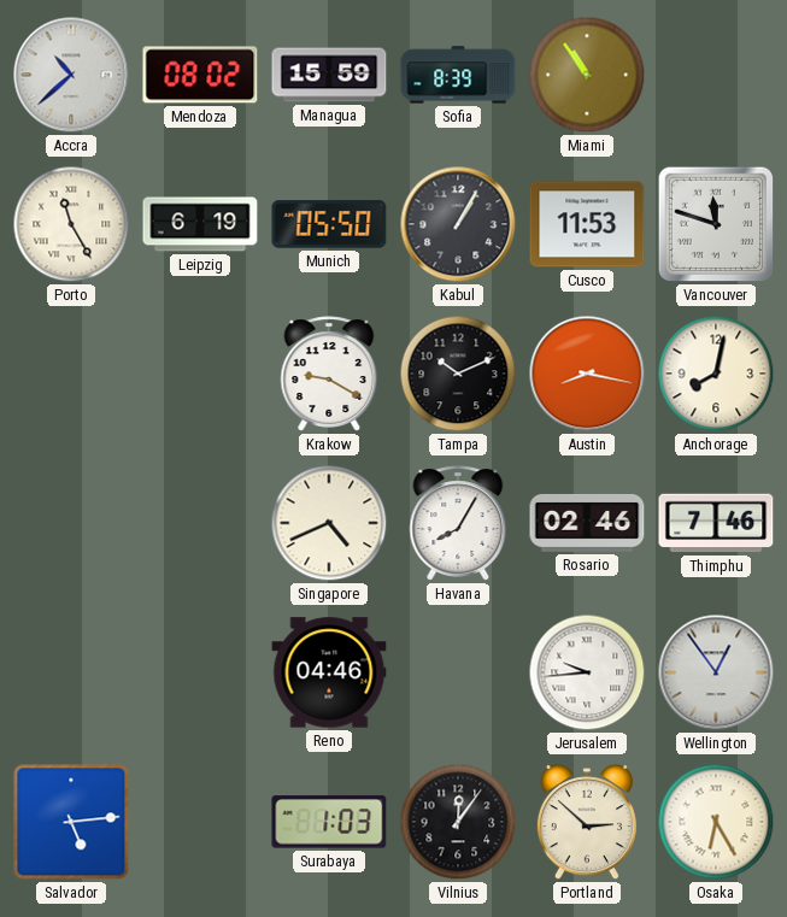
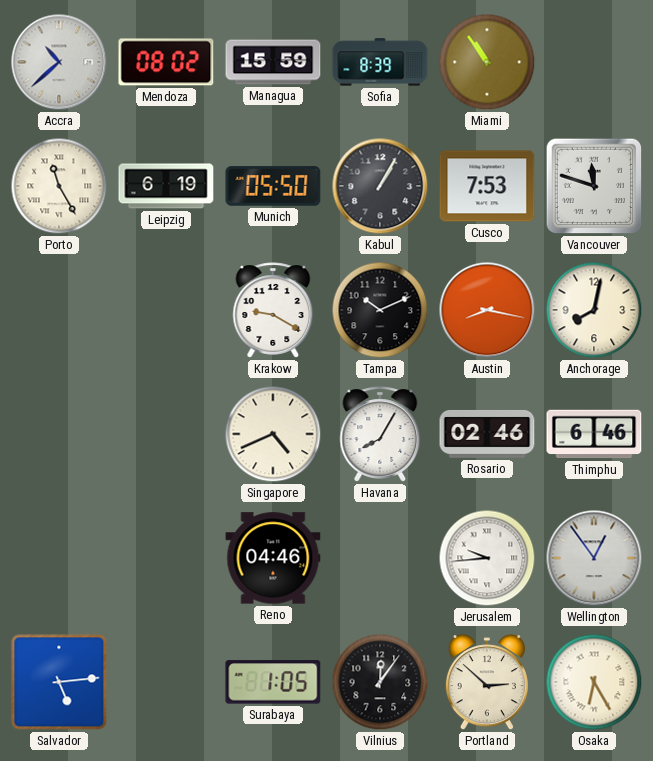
Cusco: 11:53 -> 7:53
Thimphu: 7:46 -> 6:46
Surabaya: 1:03 -> 1:05
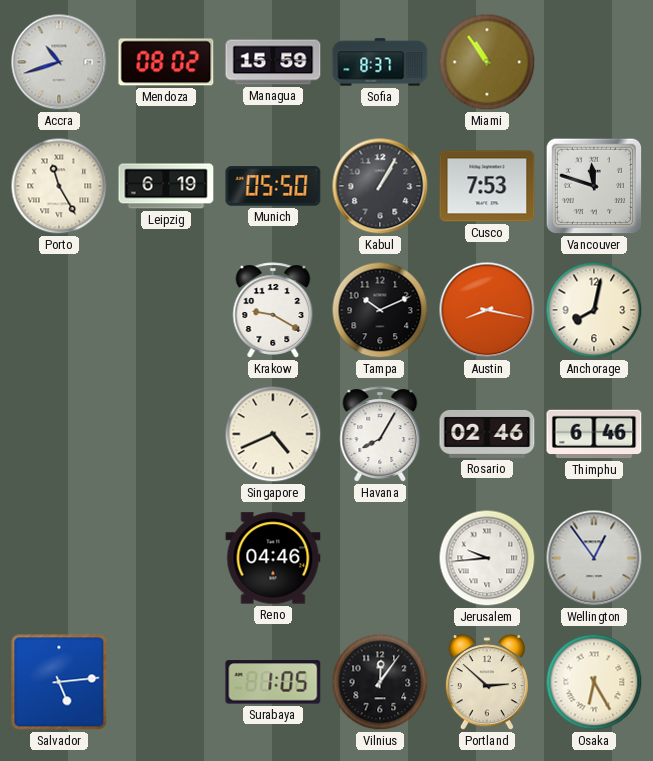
Accra: 10:38 -> 10:42
Sofia: 8:39 -> 8:37
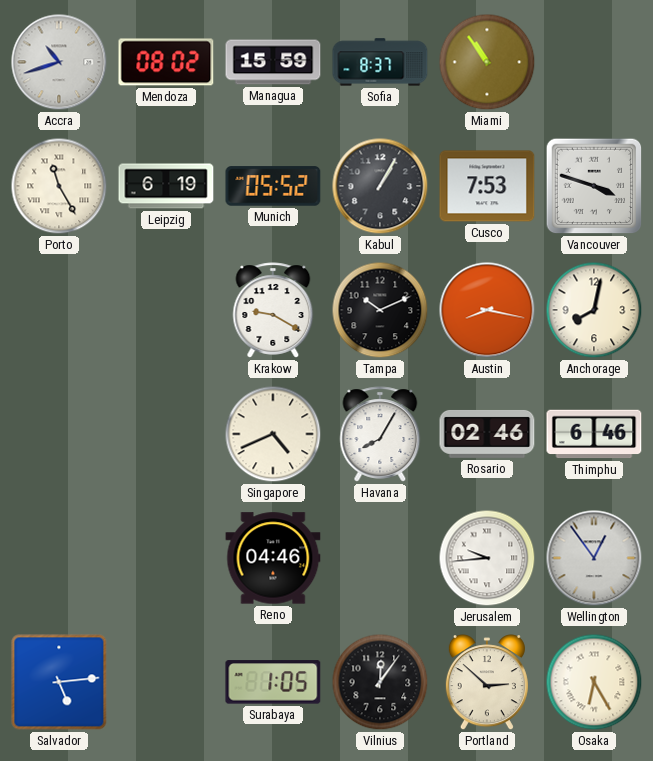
Munich: 05:50 -> 05:52
Vancouver: 11:48 -> 3:48
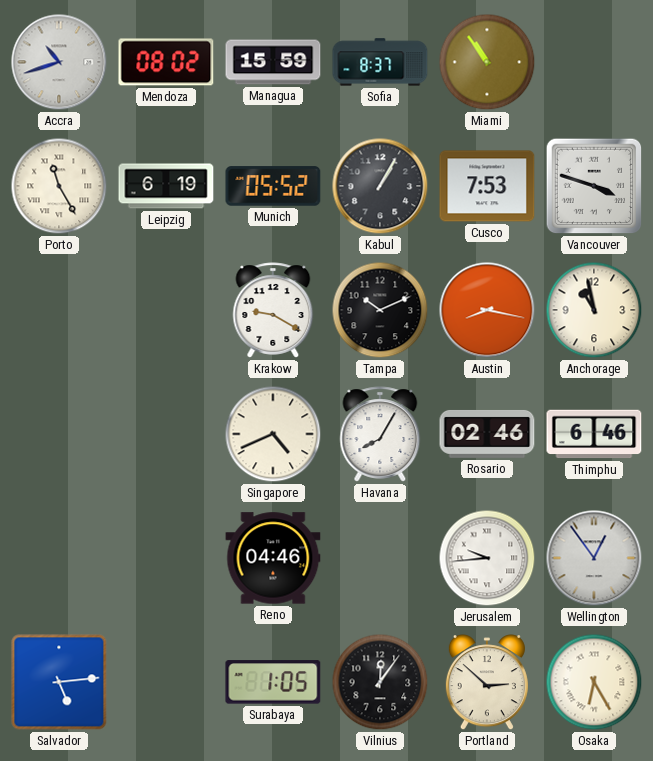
Anchorage: 8:02 -> 10:58
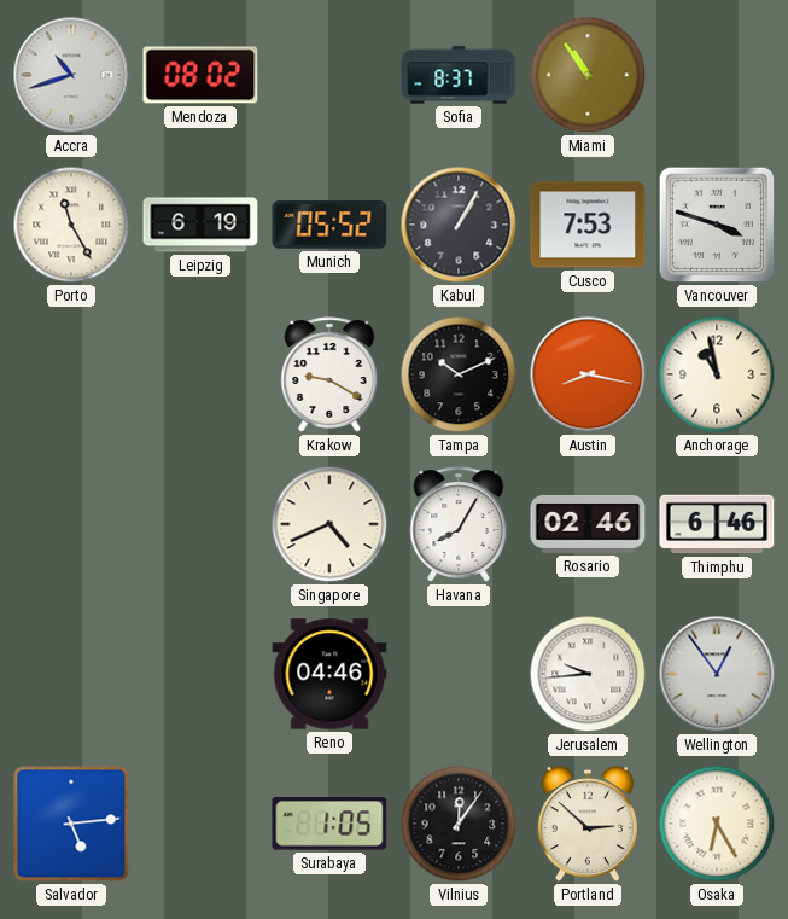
Managua: 15:59 -> none
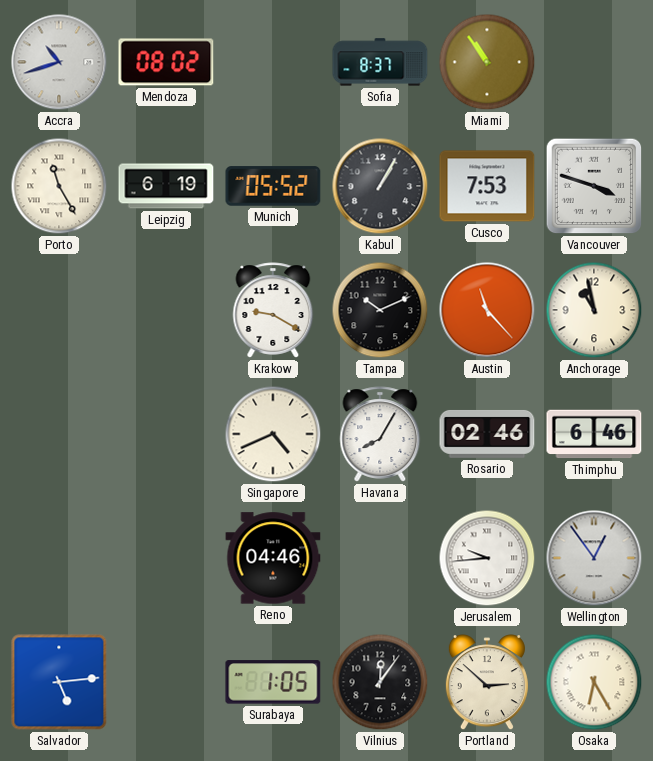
Austin: 8:17 -> 11:23
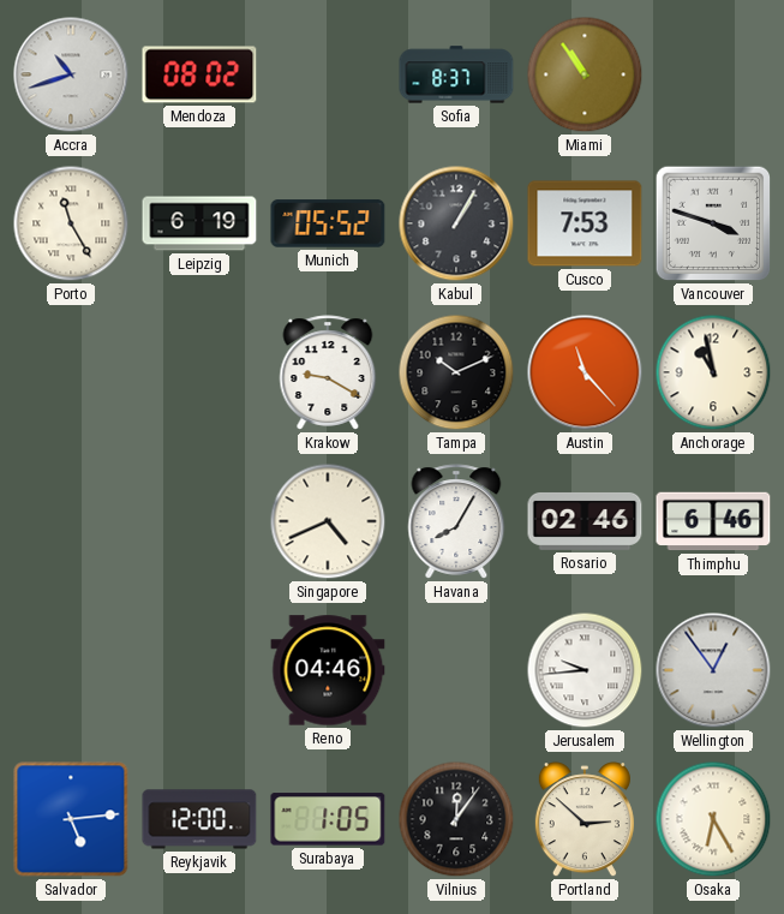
Reykjavik: none -> 12:00
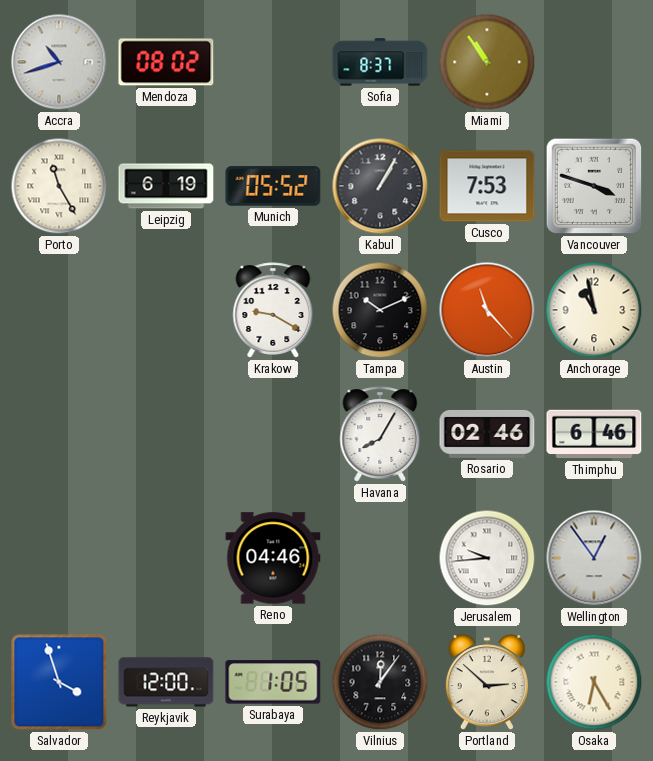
Singapore: 4:41 -> none
Salvador: 5:14 -> 3:57
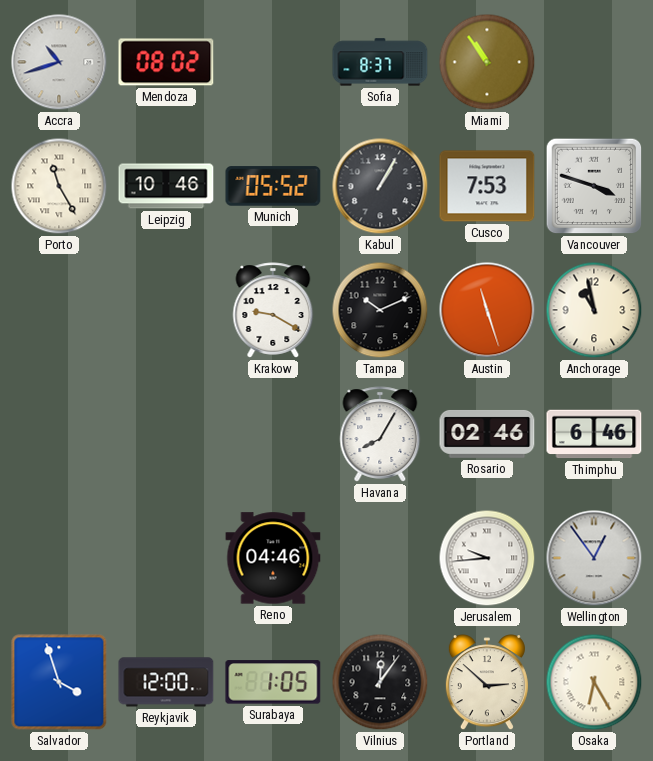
Leipzig: 6:19 -> 10:46
Austin: 11:23 -> 11:27
